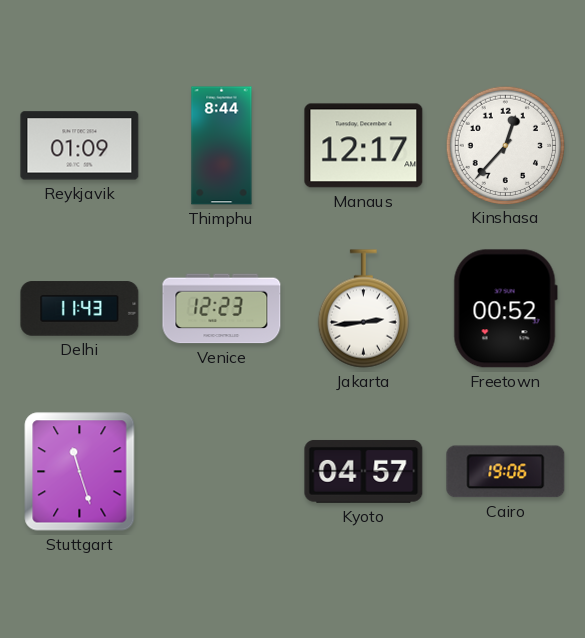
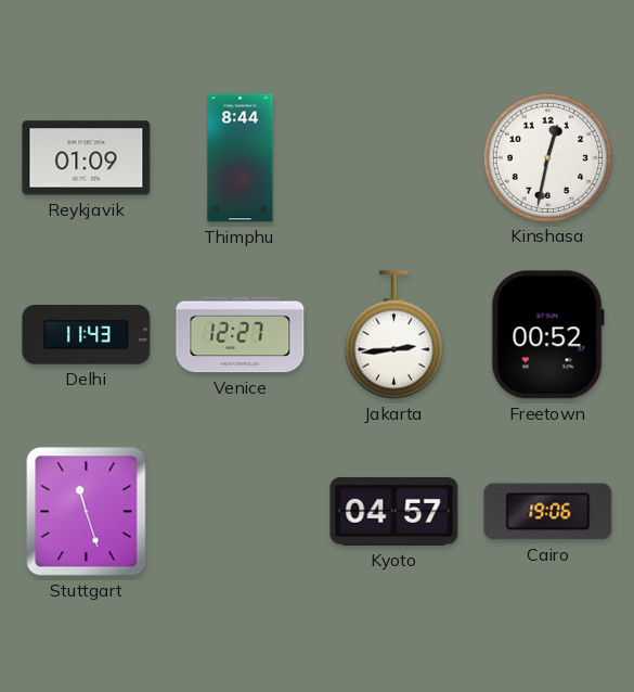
Manaus: 12:17 -> none
Kinshasa: 12:37 -> 12:32
Venice: 12:23 -> 12:27
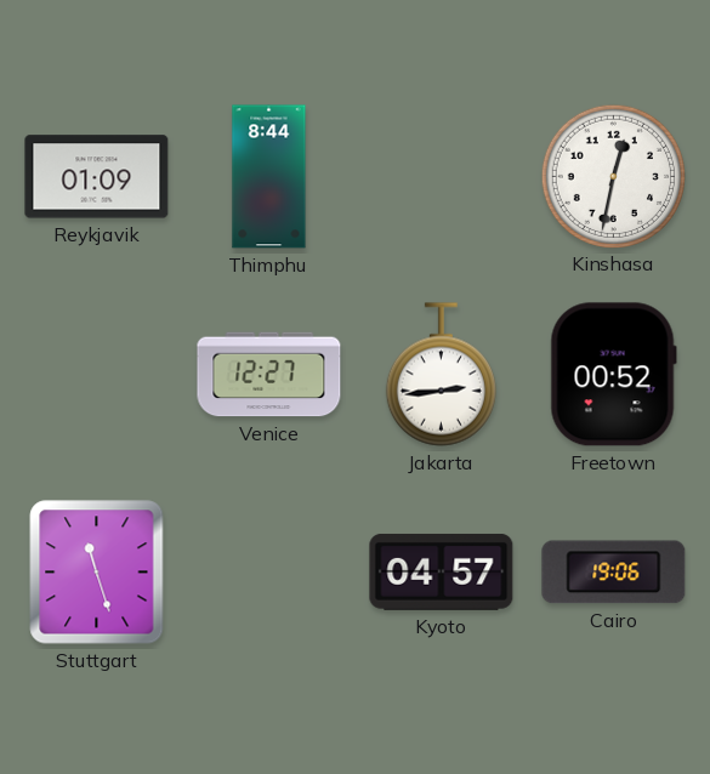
Delhi: 11:43 -> none
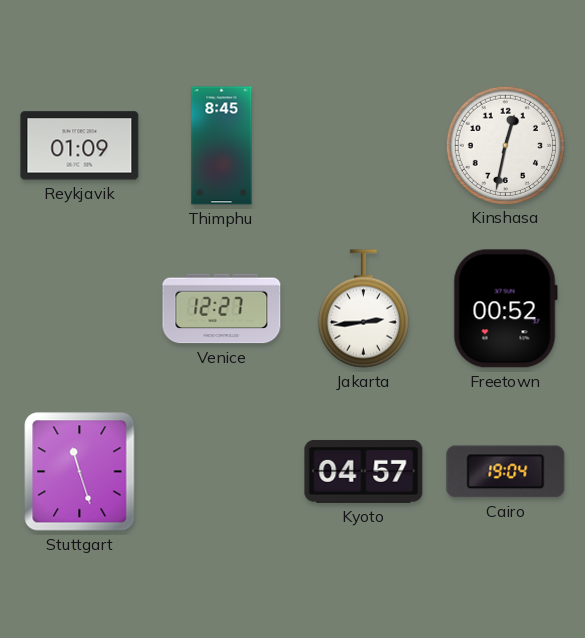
Thimphu: 8:44 -> 8:45
Cairo: 19:06 -> 19:04
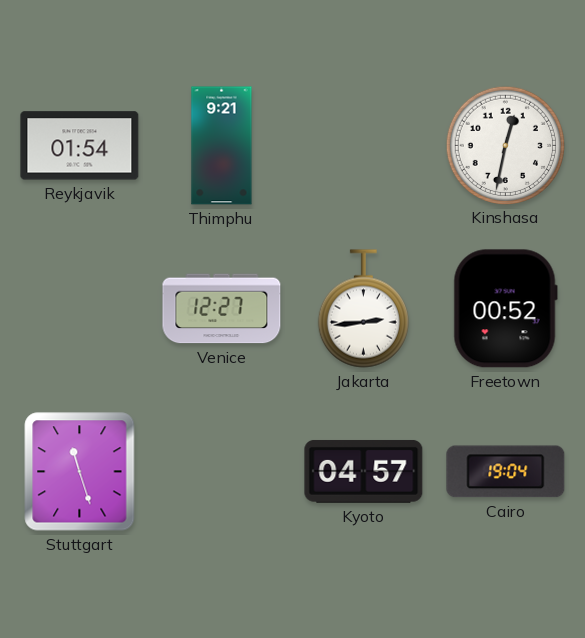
Reykjavik: 01:09 -> 01:54
Thimphu: 8:45 -> 9:21
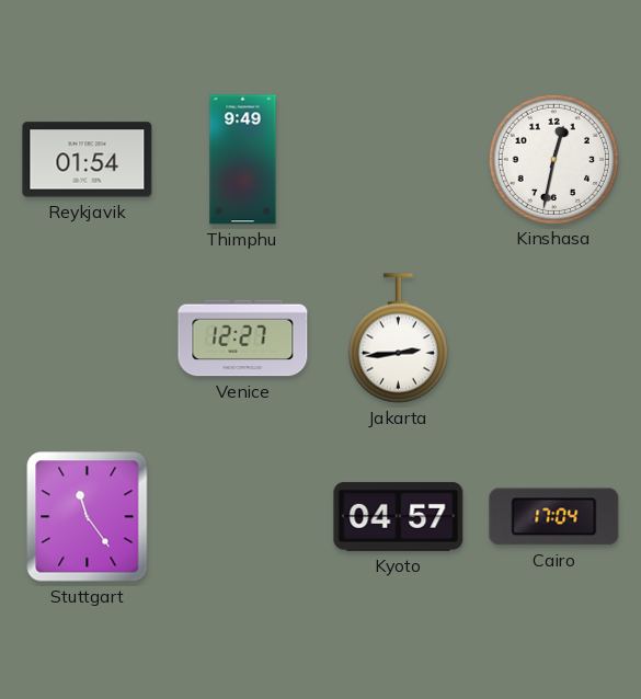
Thimphu: 9:21 -> 9:49
Freetown: 00:52 -> none
Stuttgart: 11:27 -> 11:24
Cairo: 19:04 -> 17:04
